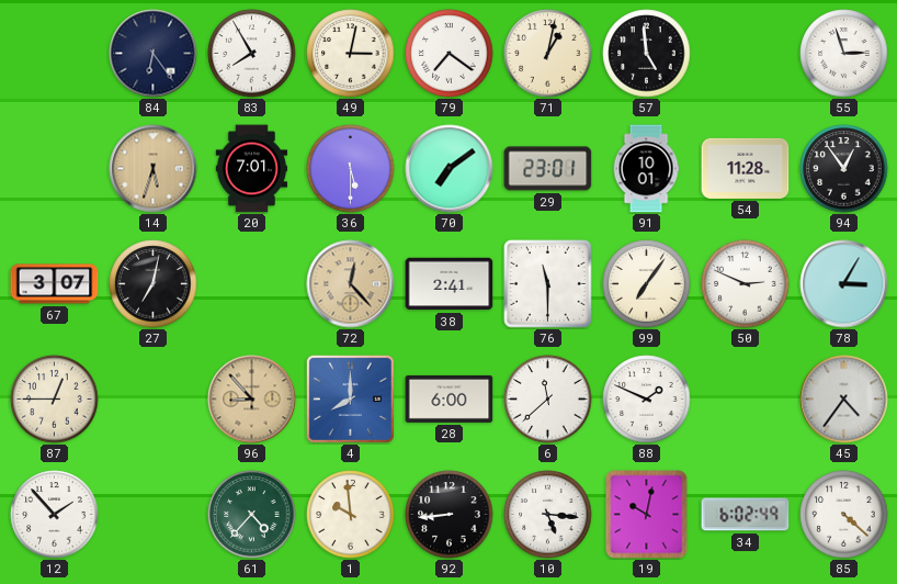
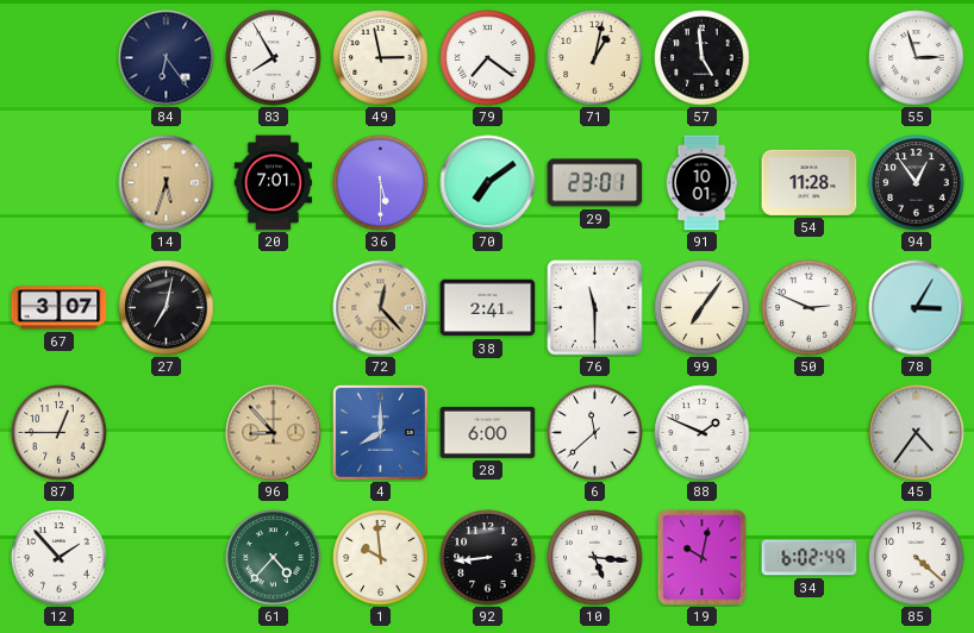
49: 3:02 -> 2:58
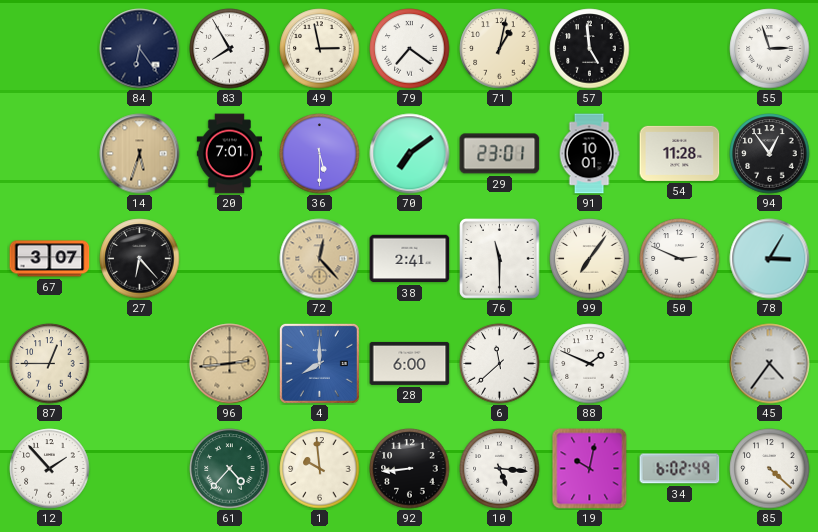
27: 7:02 -> 6:23
96: 8:53 -> 2:44
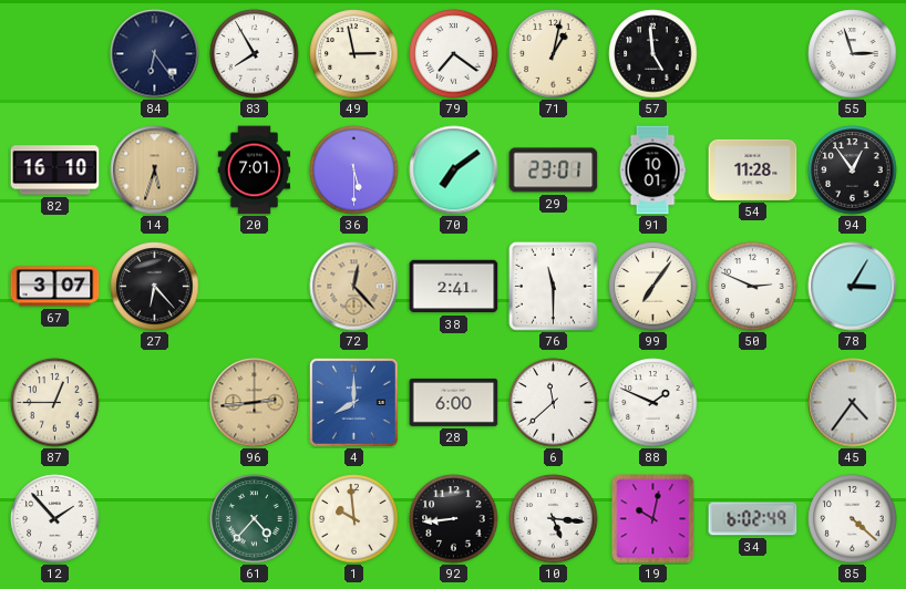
82: none -> 16:10
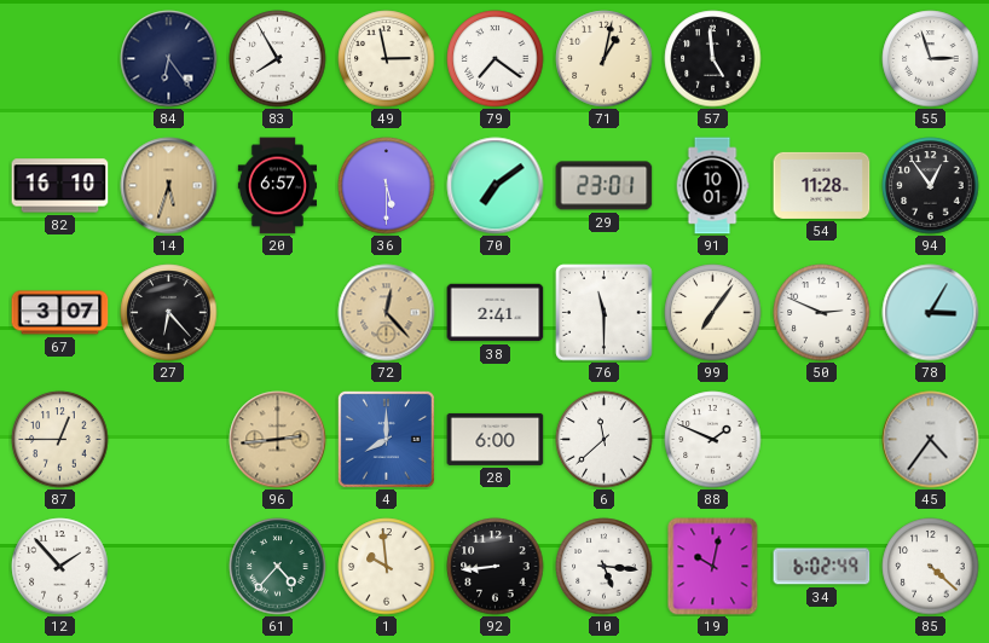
20: 7:01 -> 6:57
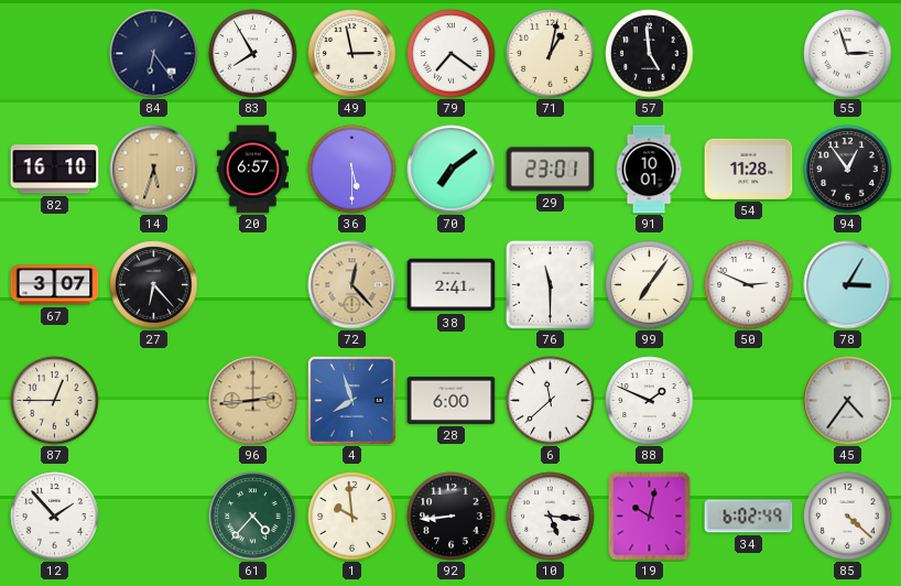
4: 8:00 -> 7:57
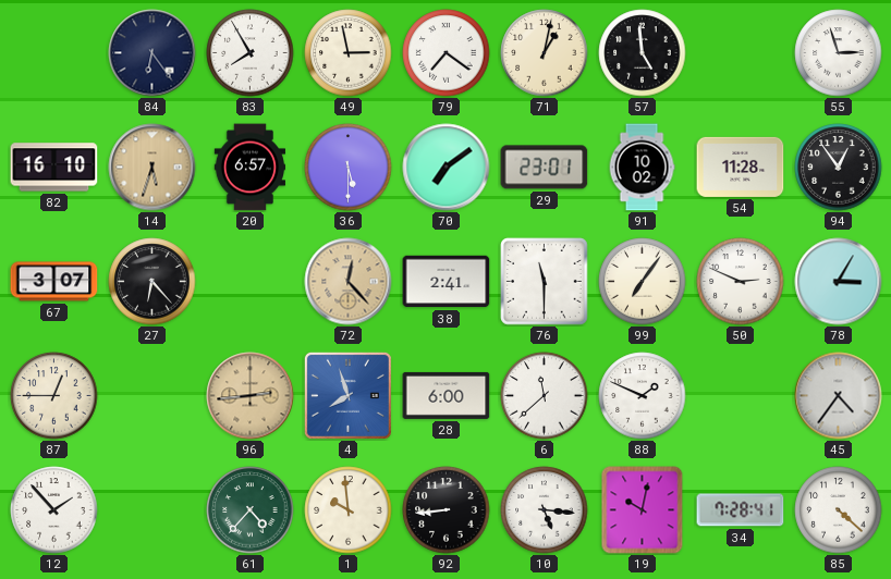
91: 10:01 -> 10:02
34: 6:02 -> 7:28
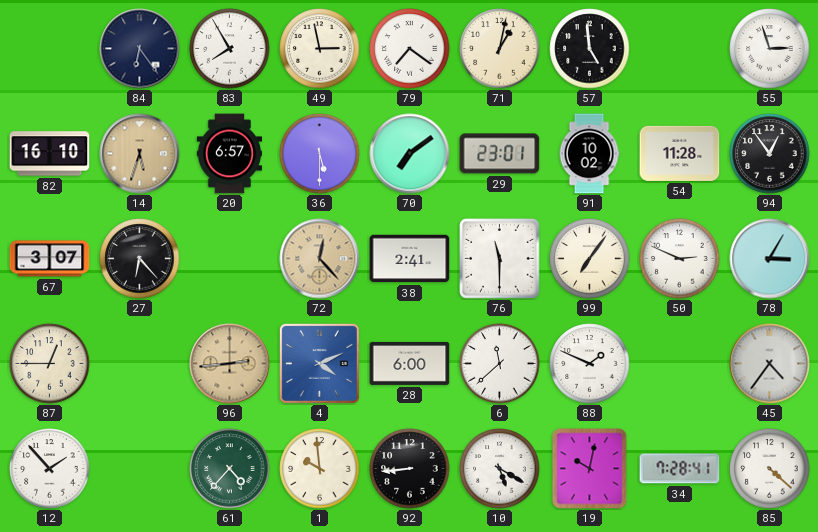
4: 7:57 -> 4:11
10: 5:16 -> 5:20
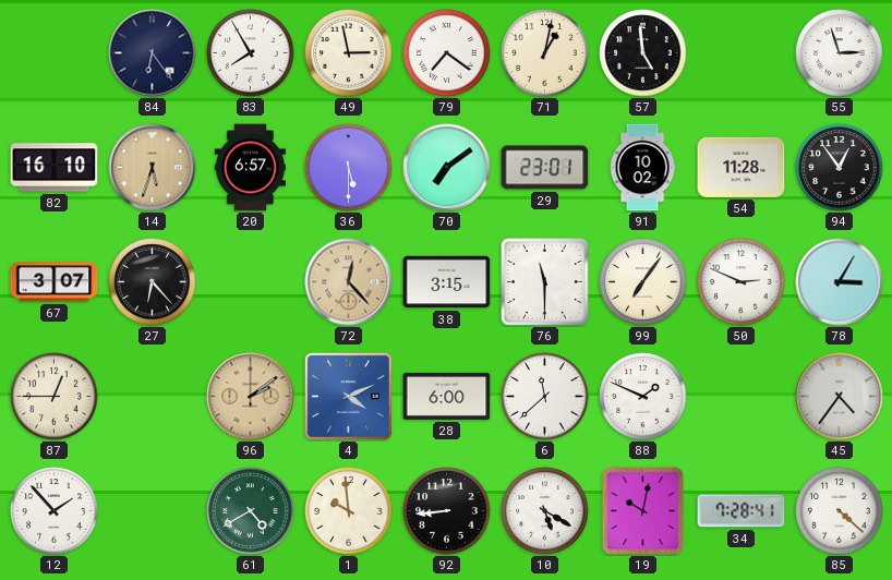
38: 2:41 -> 3:15
96: 2:44 -> 2:09
61: 4:37 -> 4:40
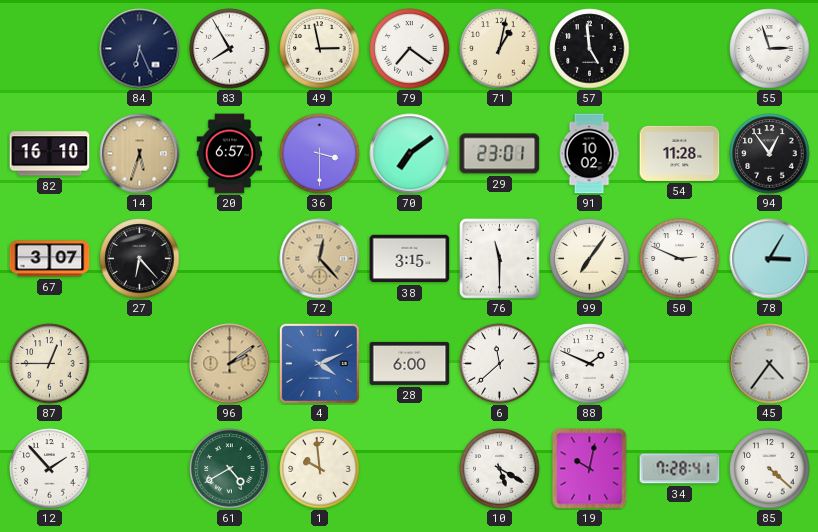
84: 6:24 -> 6:26
36: 5:30 -> 3:30
92: 8:44 -> none
